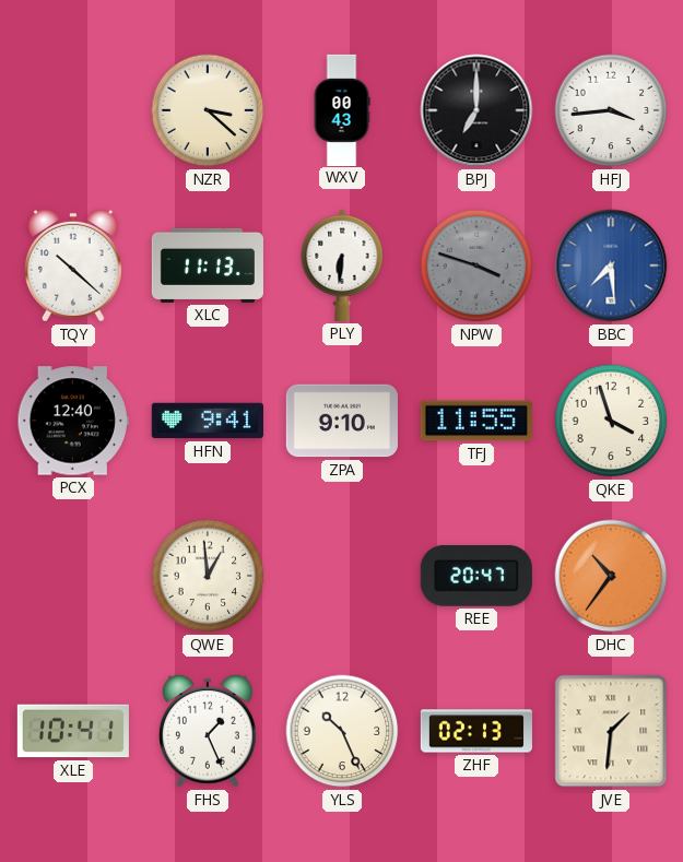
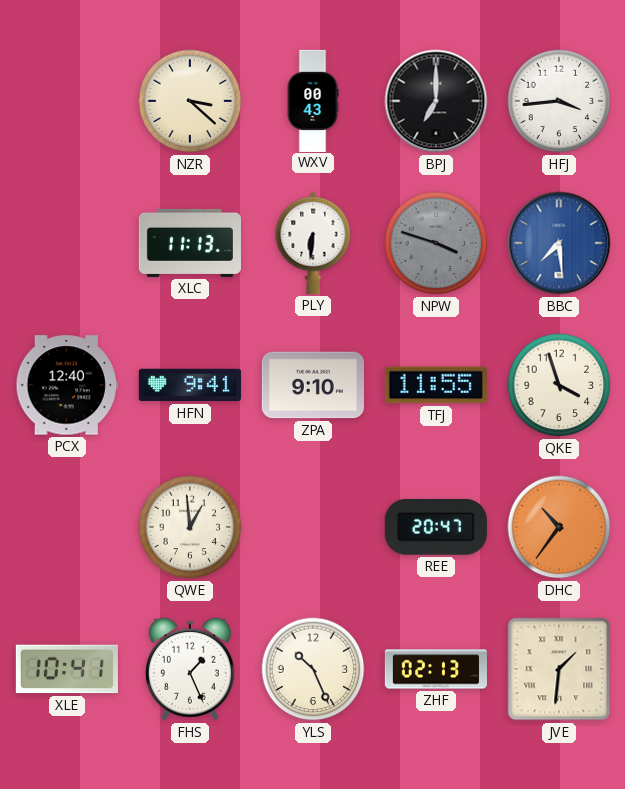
TQY: 10:22 -> none
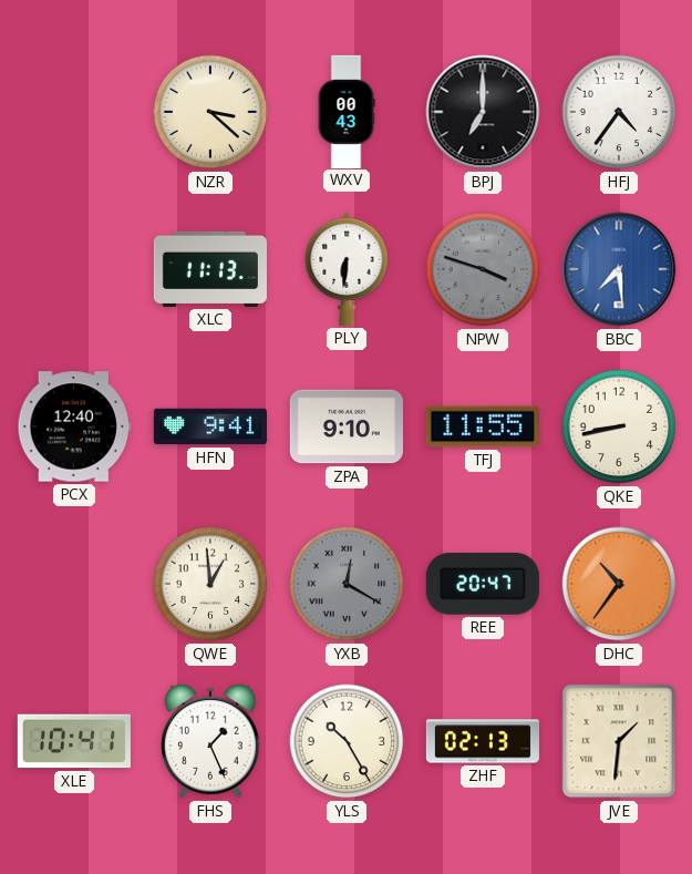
HFJ: 3:44 -> 4:36
QKE: 3:57 -> 8:43
YXB: none -> 12:20
YLS: 10:26 -> 10:25
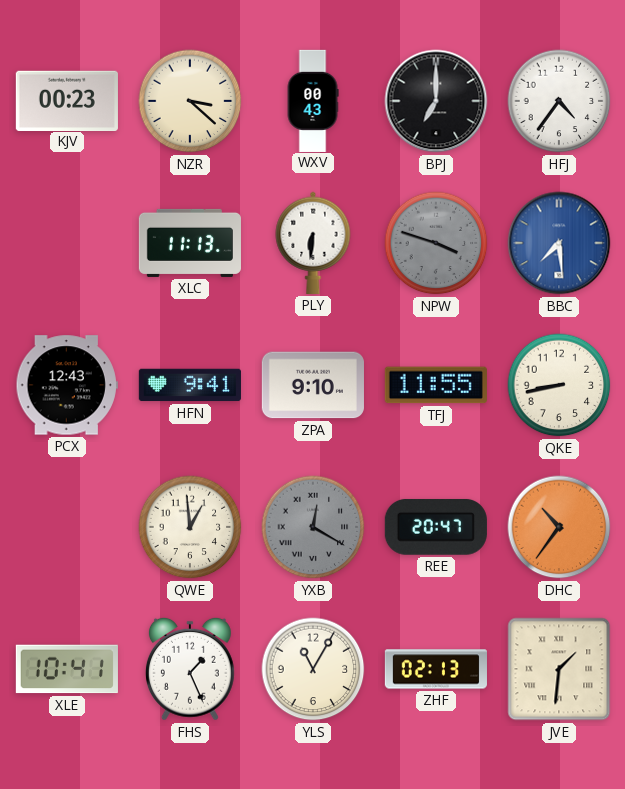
KJV: none -> 00:23
PCX: 12:40 -> 12:43
YLS: 10:25 -> 11:05
